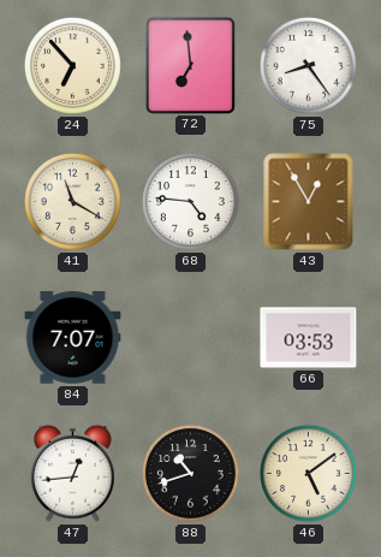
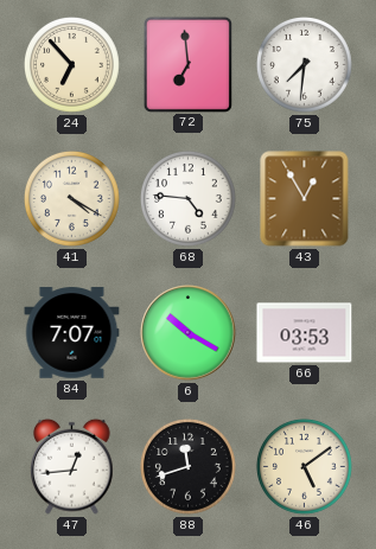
75: 8:24 -> 7:31
41: 11:20 -> 4:20
6: none -> 10:20
88: 10:42 -> 11:42
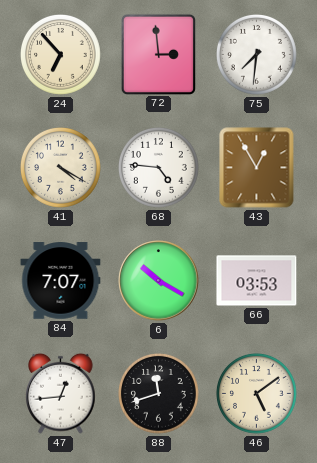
72: 6:59 -> 2:59
